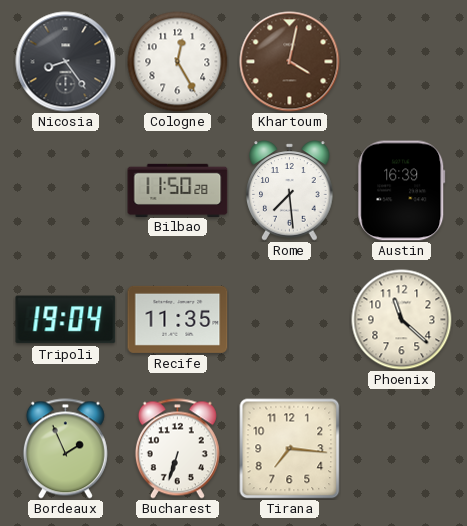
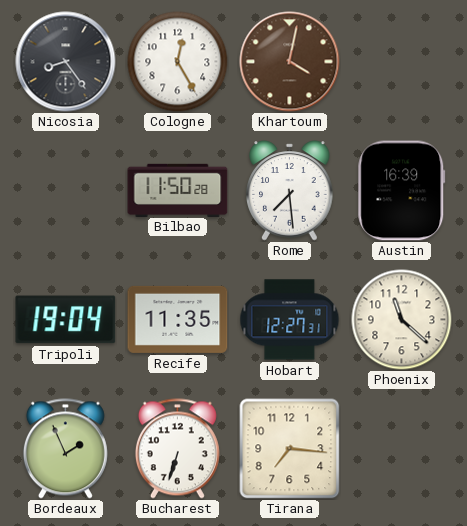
Hobart: none -> 12:27
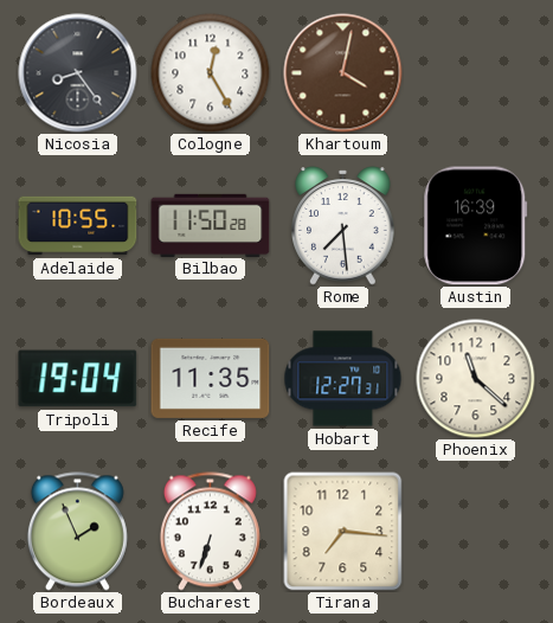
Adelaide: none -> 10:55
